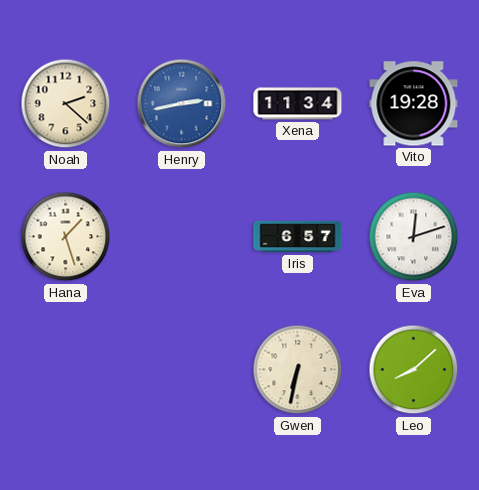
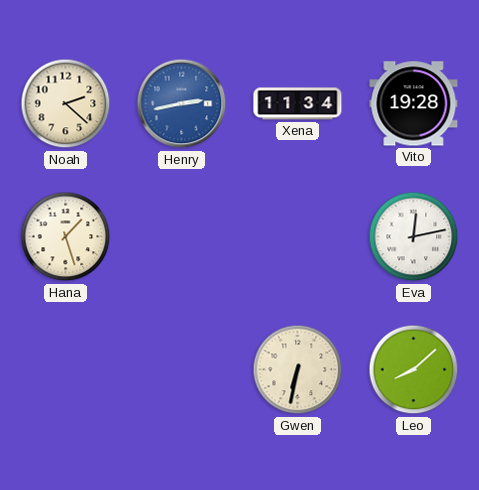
Iris: 6:57 -> none
Eva: 12:12 -> 12:13
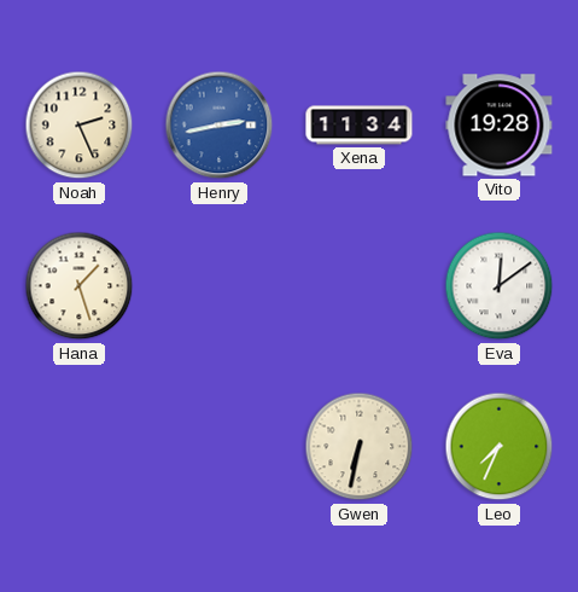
Noah: 2:22 -> 2:26
Eva: 12:13 -> 12:09
Leo: 8:08 -> 7:34
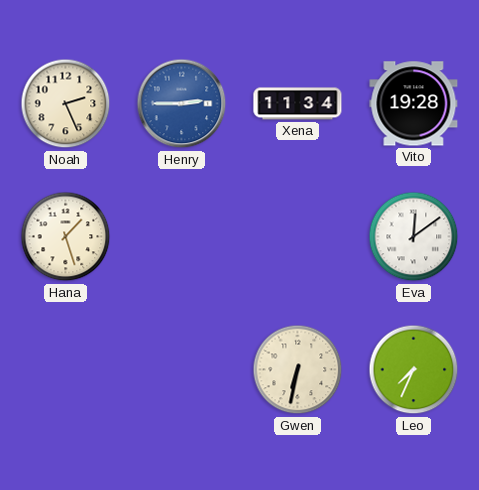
Henry: 2:43 -> 2:45
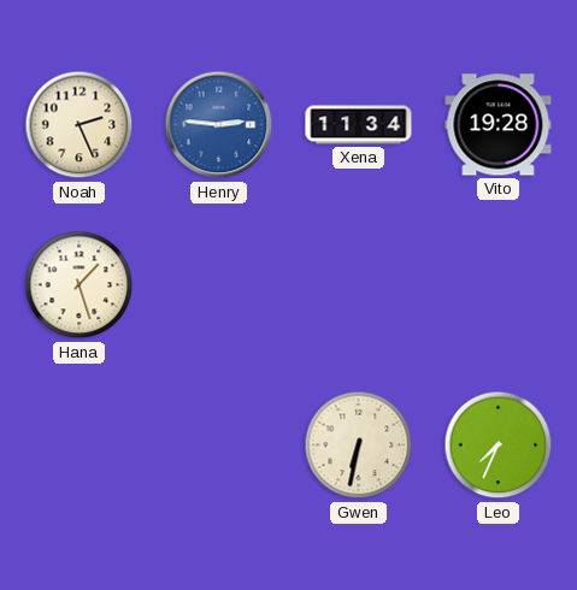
Henry: 2:45 -> 2:46
Eva: 12:09 -> none
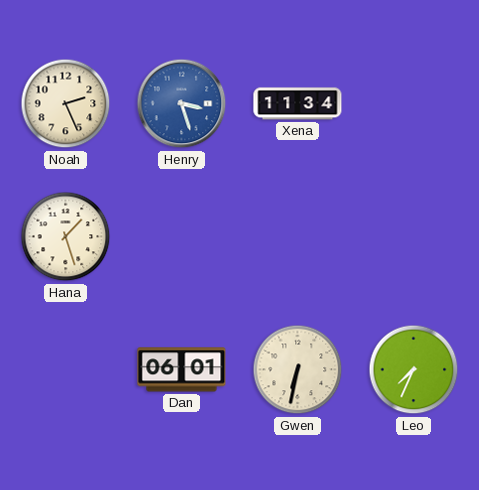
Henry: 2:46 -> 3:27
Vito: 19:28 -> none
Dan: none -> 06:01
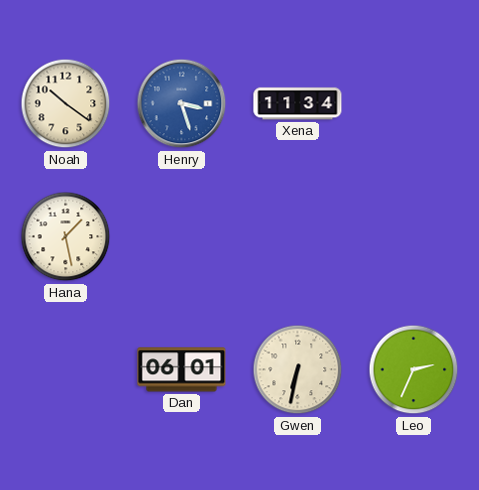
Noah: 2:26 -> 10:21
Hana: 1:27 -> 1:28
Leo: 7:34 -> 2:34
